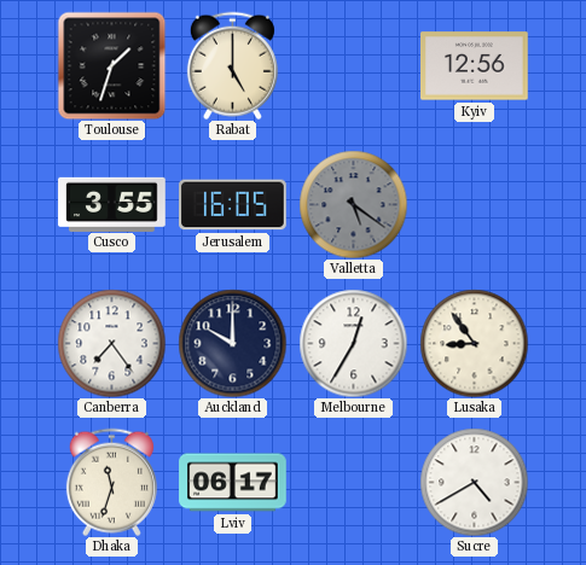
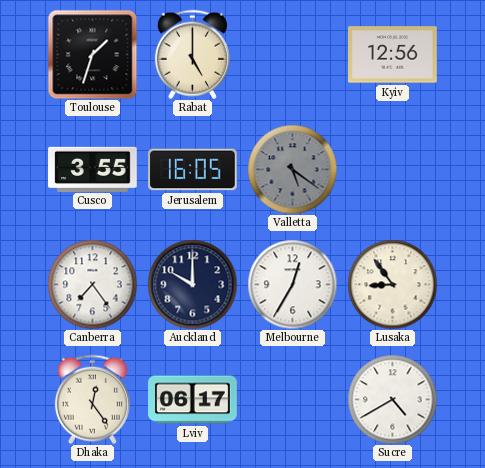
Dhaka: 11:33 -> 12:24
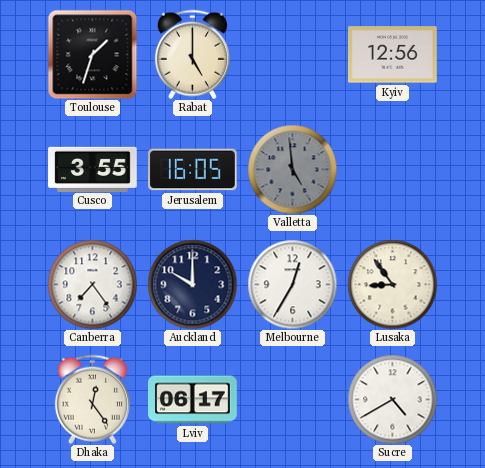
Valletta: 5:21 -> 4:59
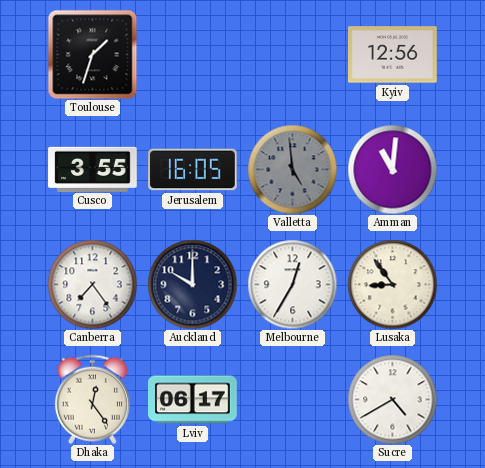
Rabat: 5:00 -> none
Amman: none -> 11:01
